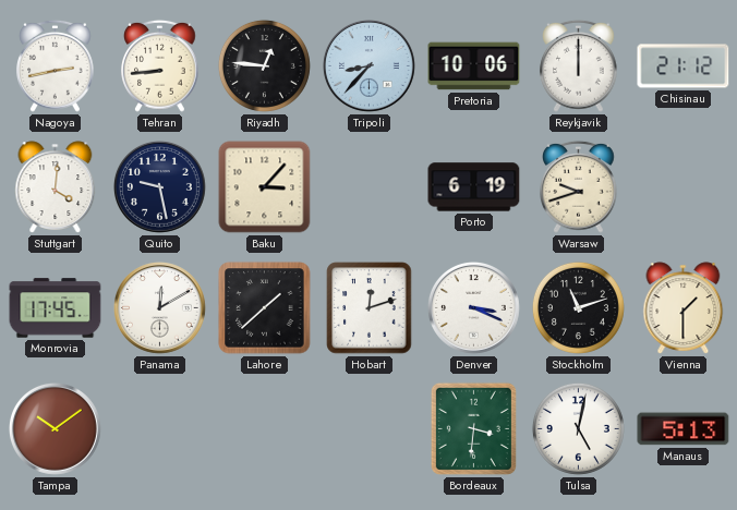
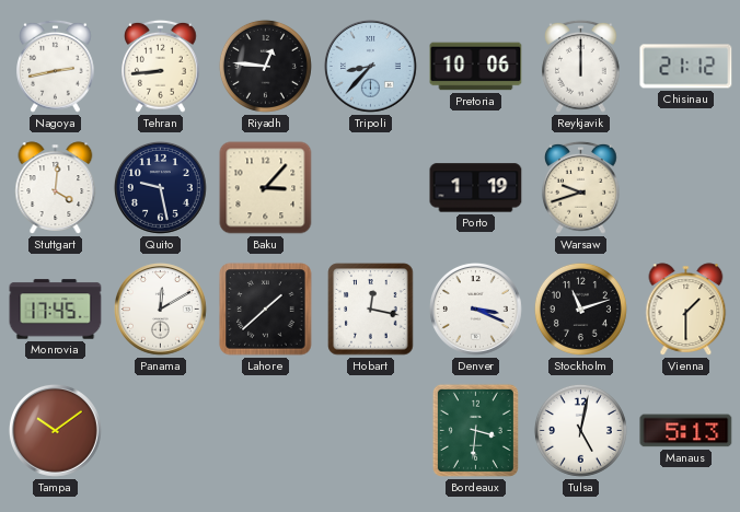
Porto: 6:19 -> 1:19
Hobart: 12:12 -> 12:17
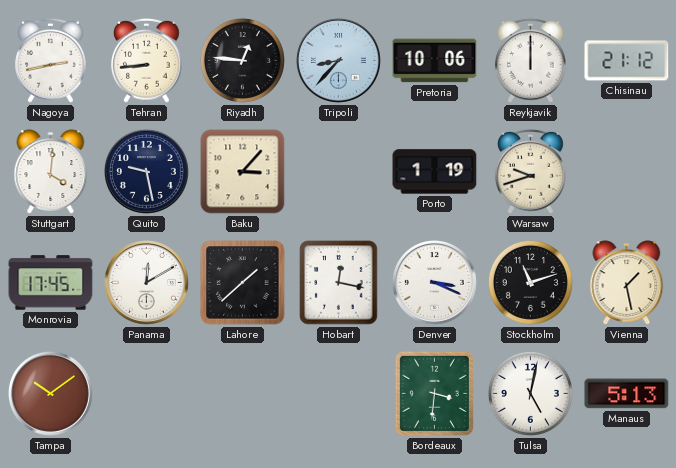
Vienna: 1:30 -> 1:28
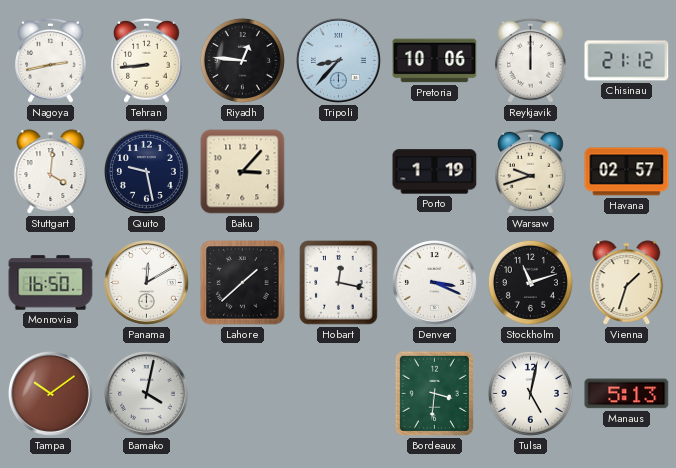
Havana: none -> 02:57
Monrovia: 17:45 -> 16:50
Vienna: 1:28 -> 1:33
Bamako: none -> 4:02
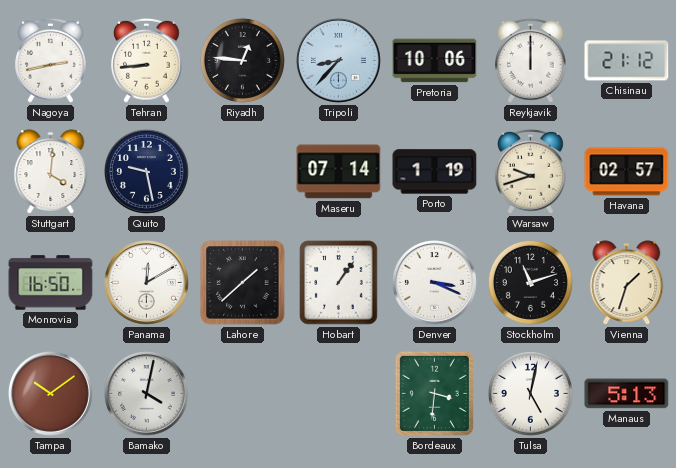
Baku: 3:07 -> none
Maseru: none -> 07:14
Hobart: 12:17 -> 1:06
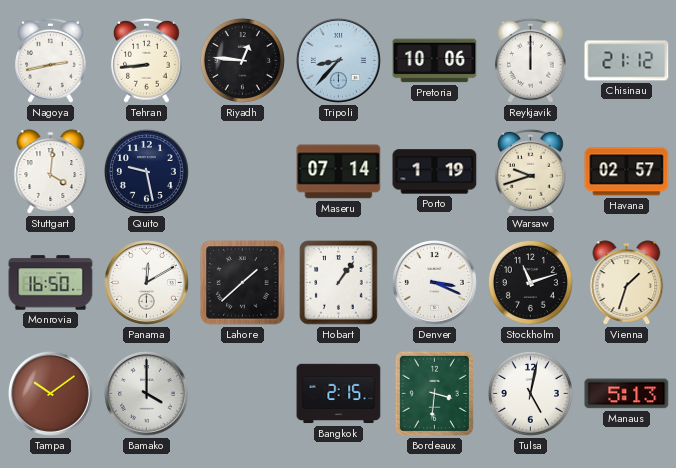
Bamako: 4:02 -> 4:00
Bangkok: none -> 2:15
